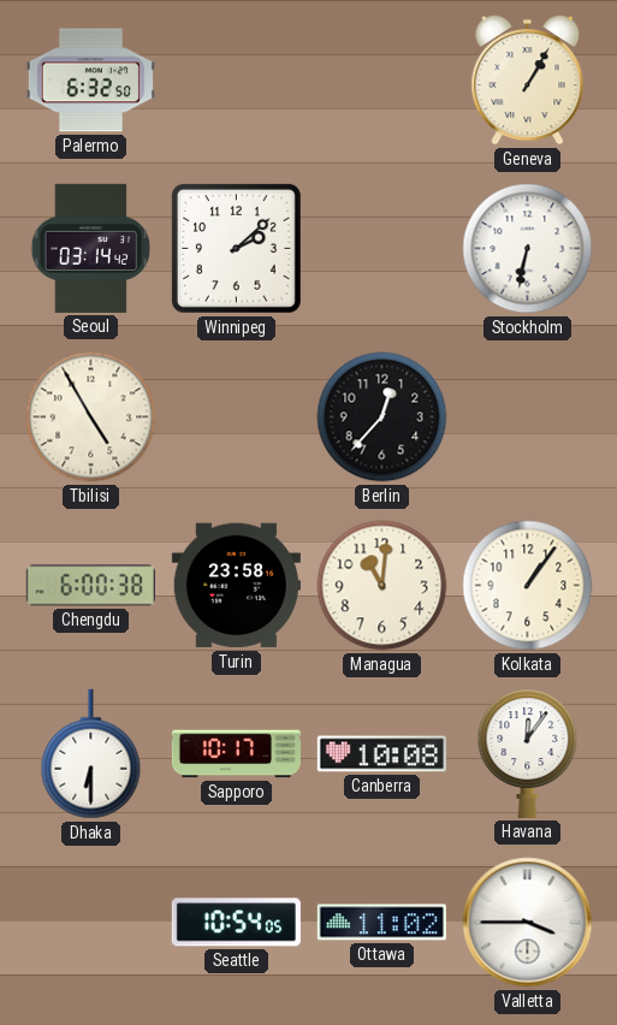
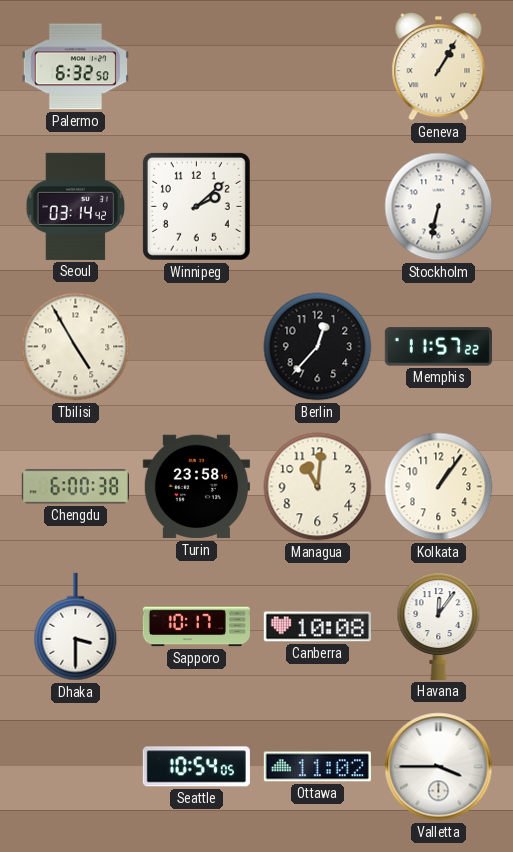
Memphis: none -> 11:57
Dhaka: 6:30 -> 3:30
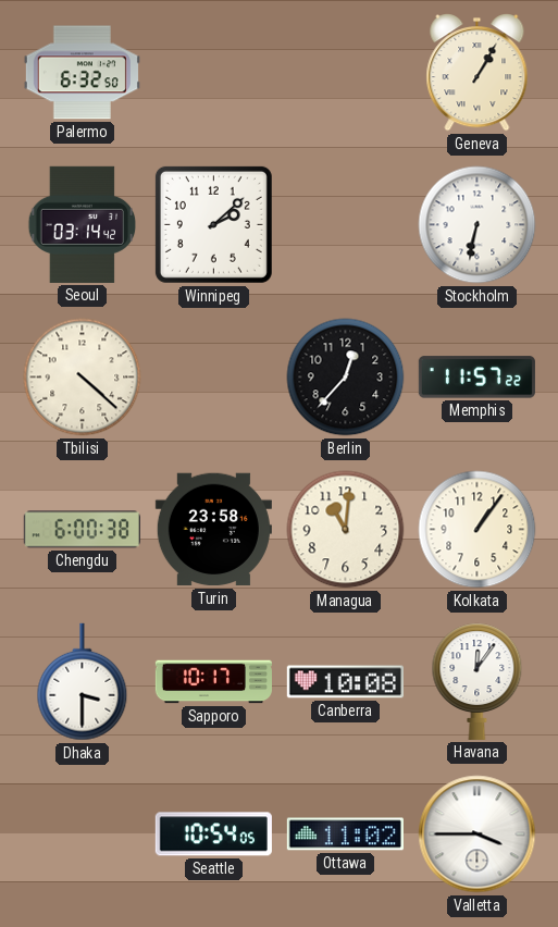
Tbilisi: 4:55 -> 4:22
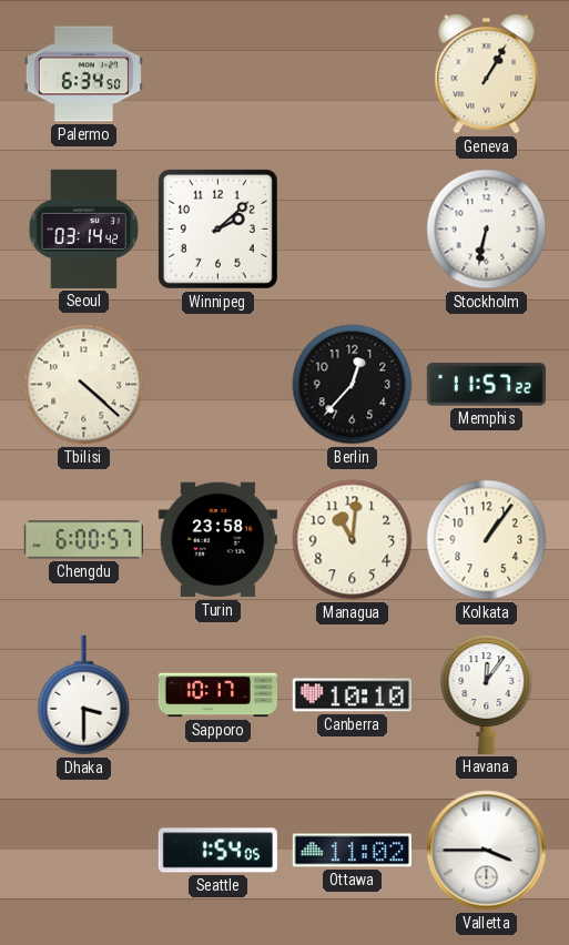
Palermo: 6:32 -> 6:34
Chengdu: 6:00:38 -> 6:00:57
Canberra: 10:08 -> 10:10
Seattle: 10:54 -> 1:54
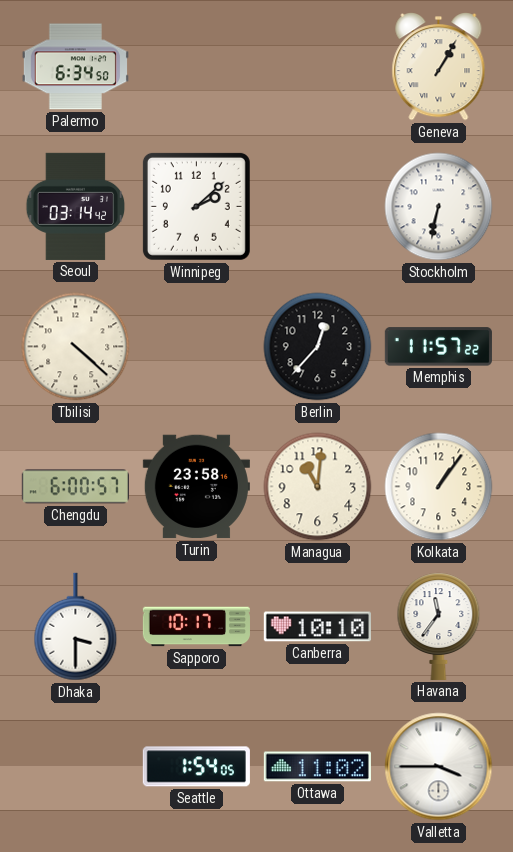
Havana: 12:06 -> 11:36
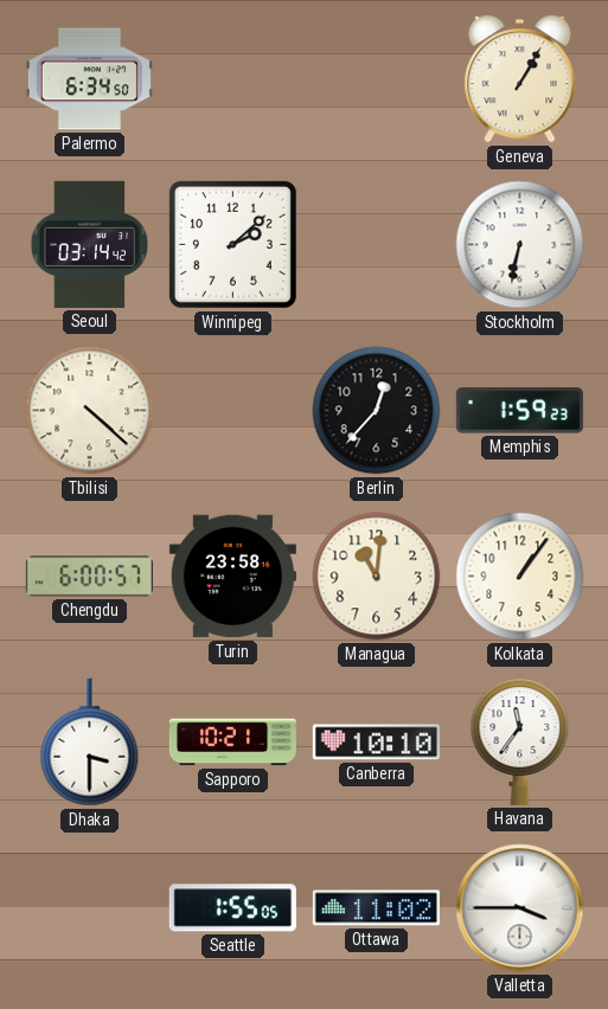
Memphis: 11:57 -> 1:59
Sapporo: 10:17 -> 10:21
Seattle: 1:54 -> 1:55
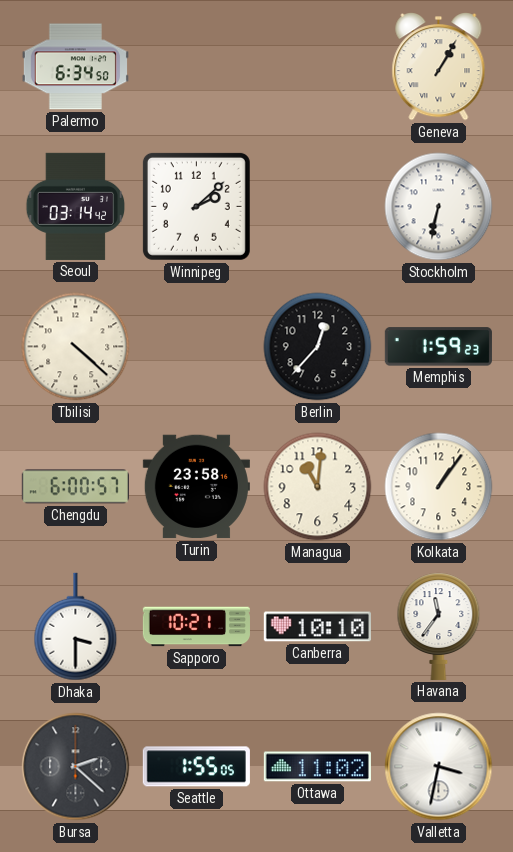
Bursa: none -> 2:22
Valletta: 3:45 -> 3:32
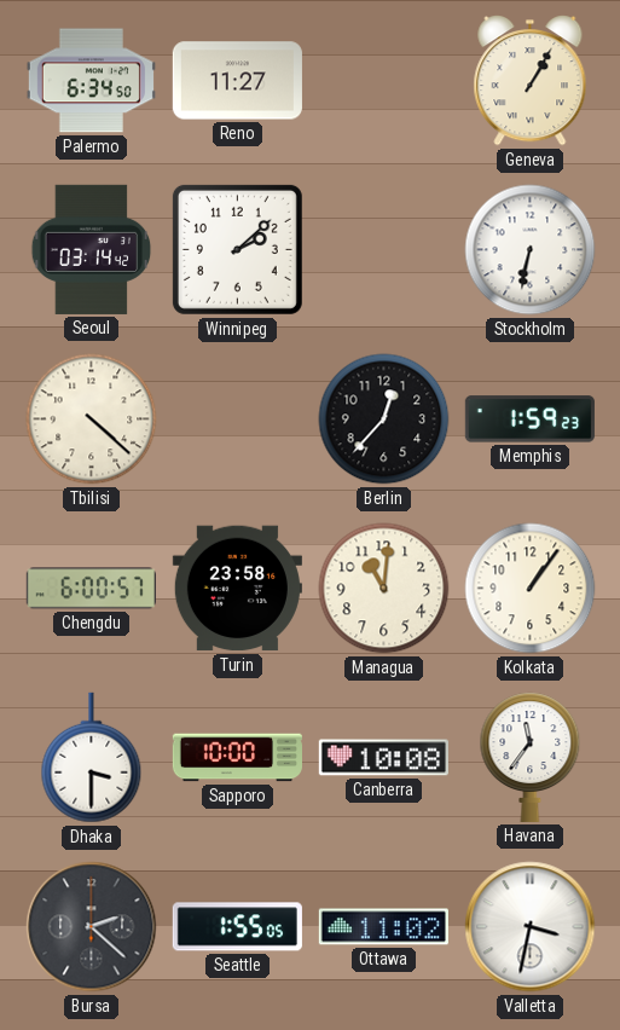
Reno: none -> 11:27
Sapporo: 10:21 -> 10:00
Canberra: 10:10 -> 10:08
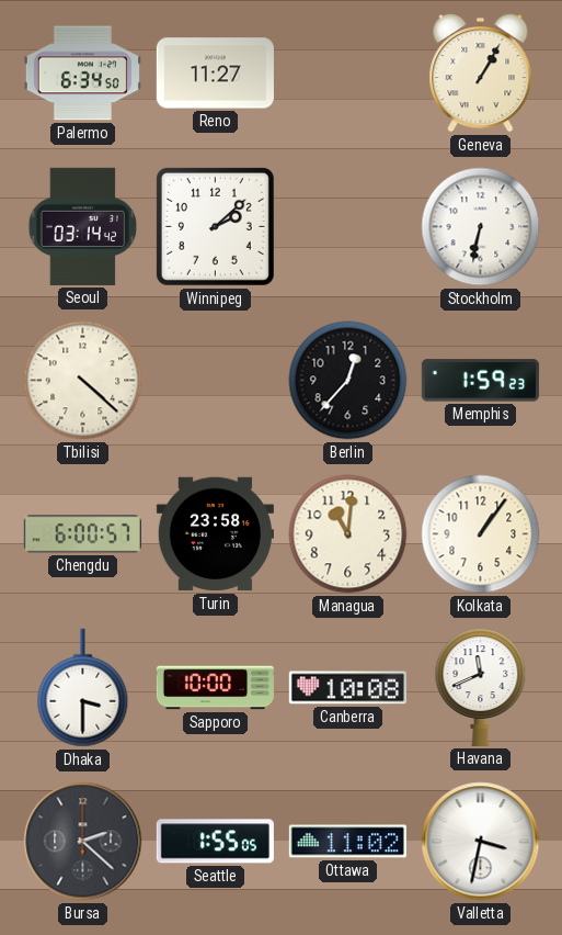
Havana: 11:36 -> 11:41
